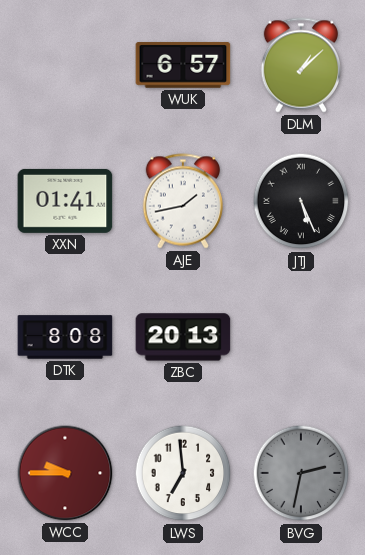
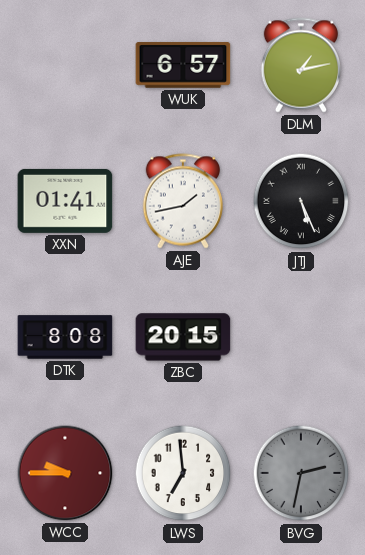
DLM: 1:08 -> 1:13
ZBC: 20:13 -> 20:15
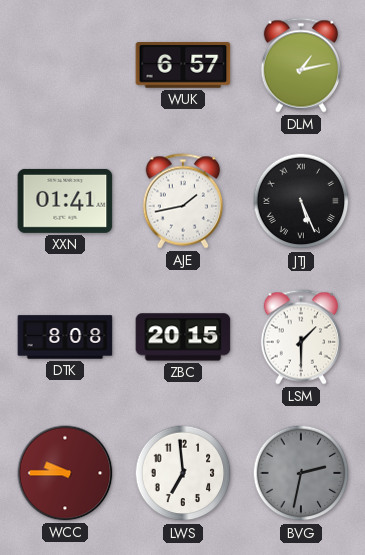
LSM: none -> 1:30
